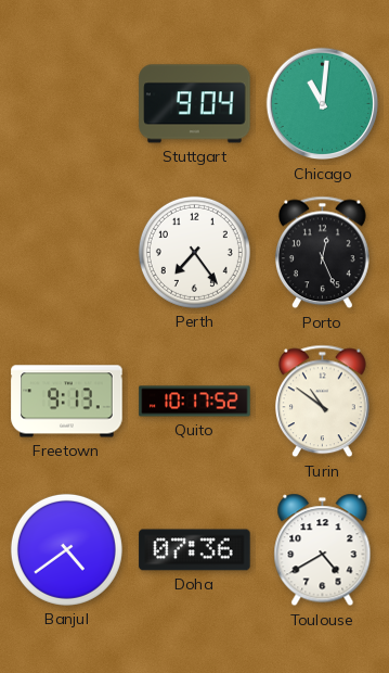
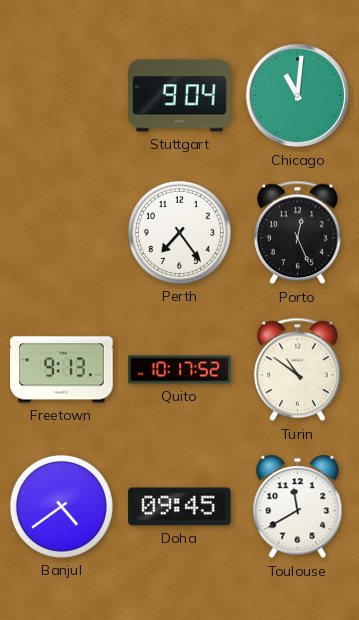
Doha: 07:36 -> 09:45
Toulouse: 4:40 -> 11:40
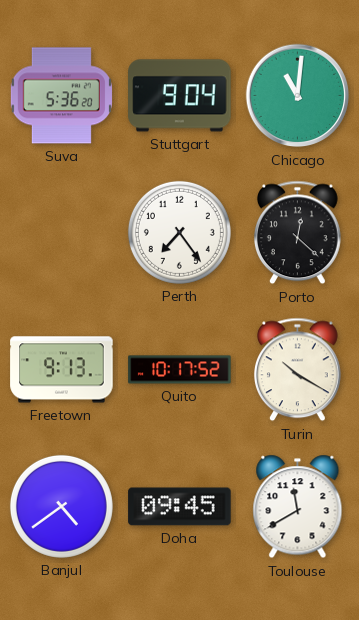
Suva: none -> 5:36
Porto: 12:26 -> 12:22
Turin: 10:51 -> 10:20
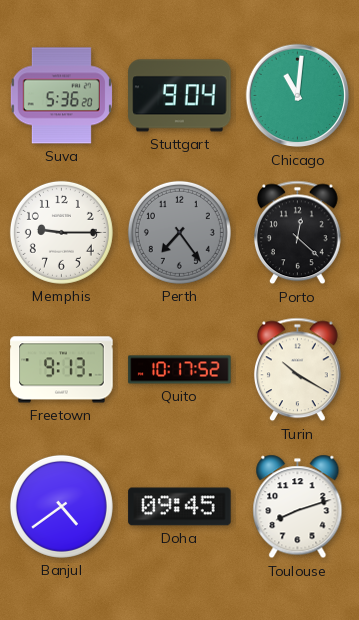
Memphis: none -> 9:15
Perth dial: white -> grey
Toulouse: 11:40 -> 8:12
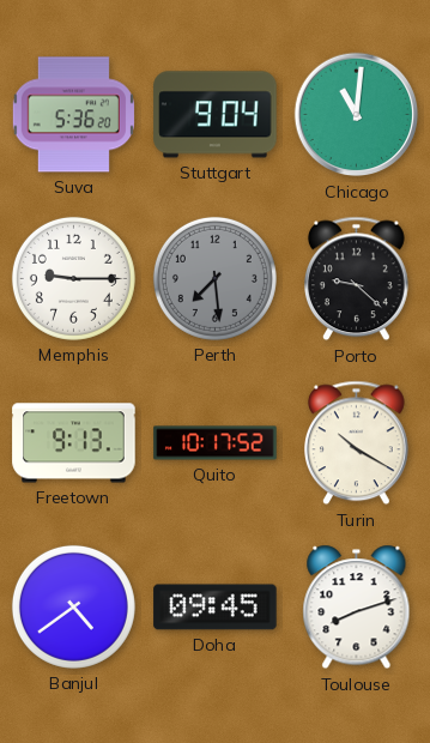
Perth: 7:24 -> 7:29
Porto: 12:22 -> 9:22
